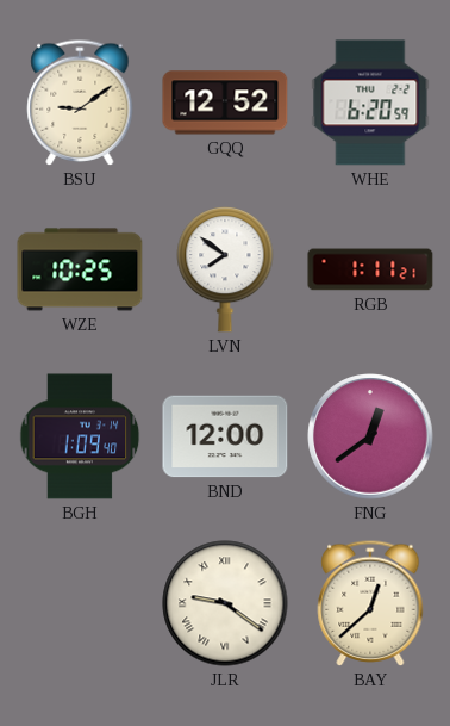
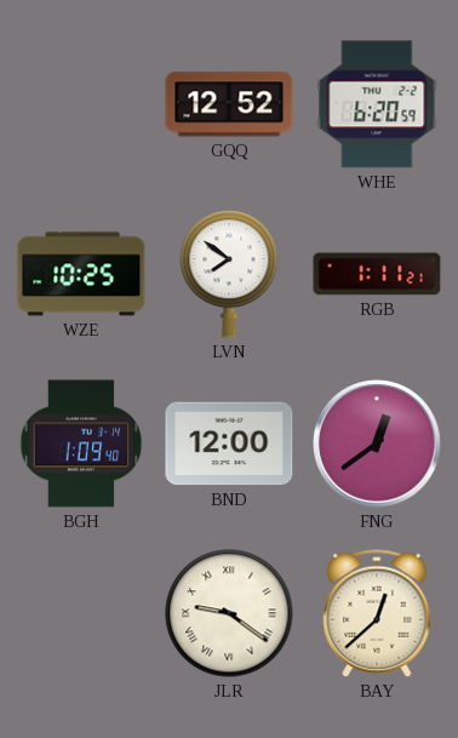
BSU: 9:09 -> none
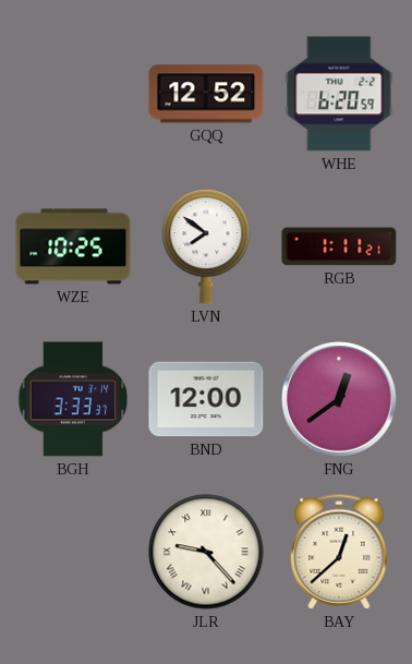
BGH: 1:09 -> 3:33
JLR: 9:21 -> 9:23
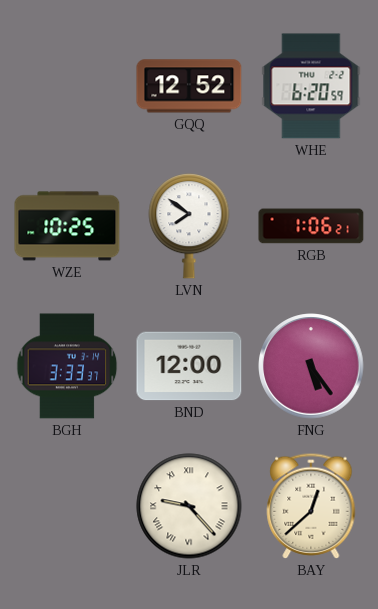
RGB: 1:11 -> 1:06
FNG: 12:39 -> 5:24
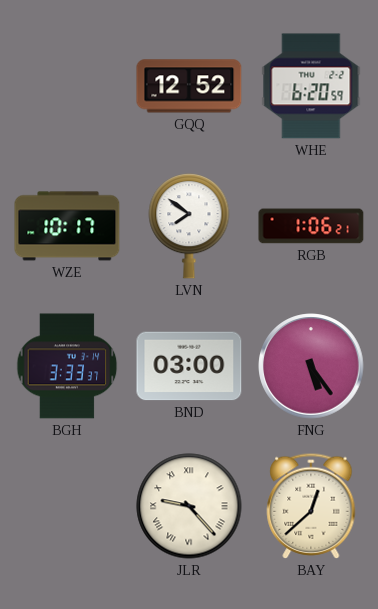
WZE: 10:25 -> 10:17
BND: 12:00 -> 03:00
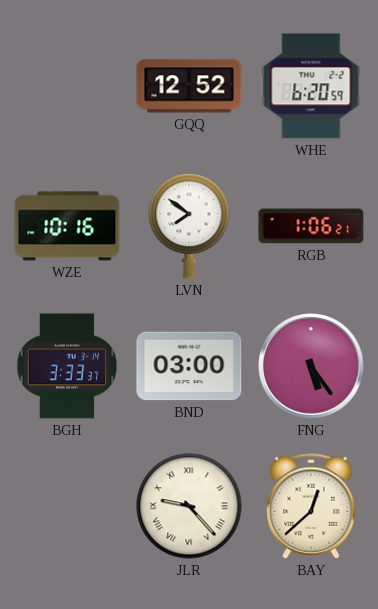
WZE: 10:17 -> 10:16
